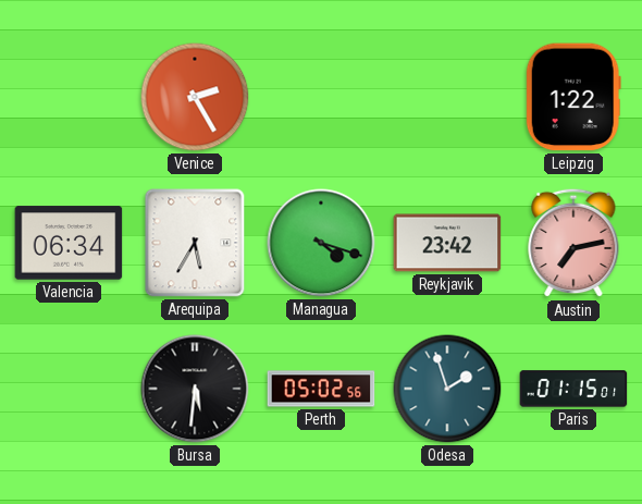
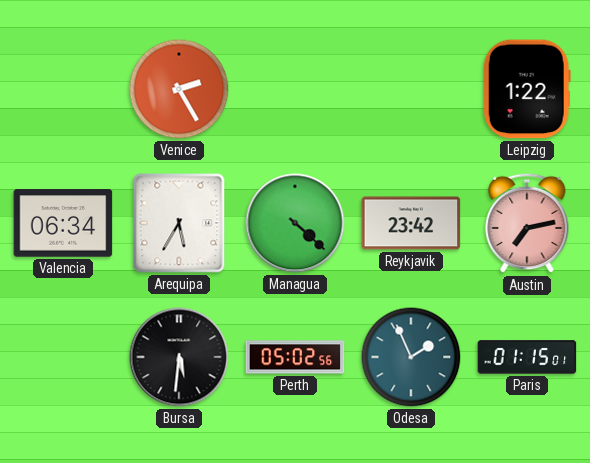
Managua: 4:18 -> 4:22
Odesa: 1:57 -> 1:56
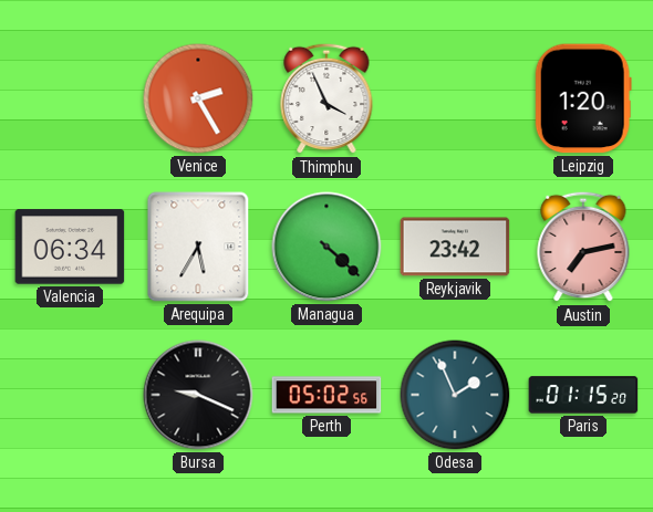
Thimphu: none -> 3:56
Leipzig: 1:22 -> 1:20
Bursa: 5:31 -> 9:19
Paris: 01:15:01 -> 01:15:20
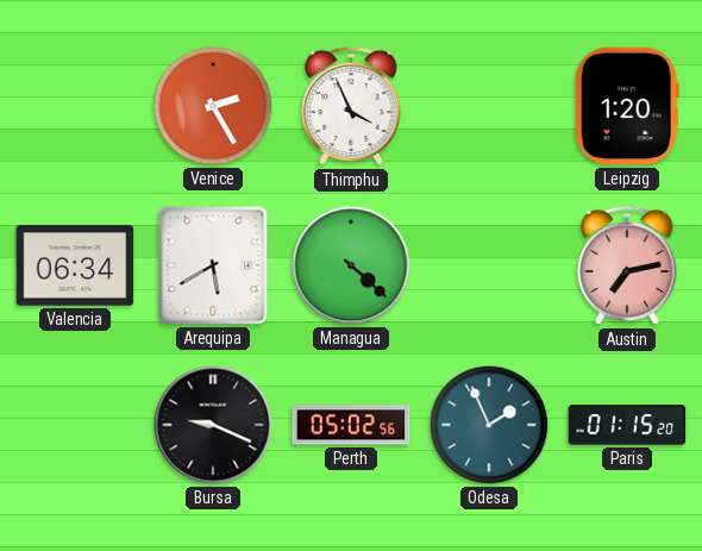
Arequipa: 5:35 -> 5:40
Reykjavik: 23:42 -> none
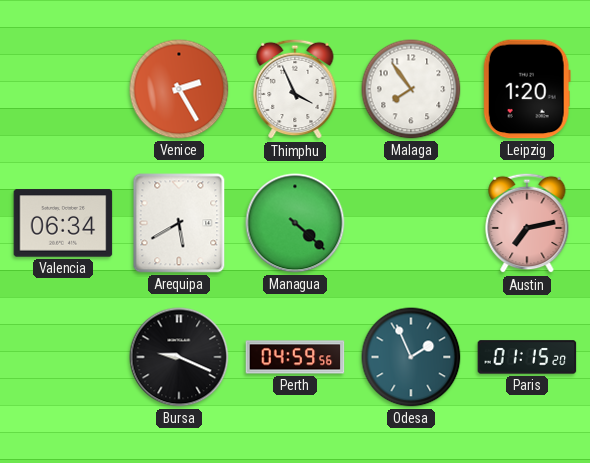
Malaga: none -> 7:54
Perth: 05:02 -> 04:59
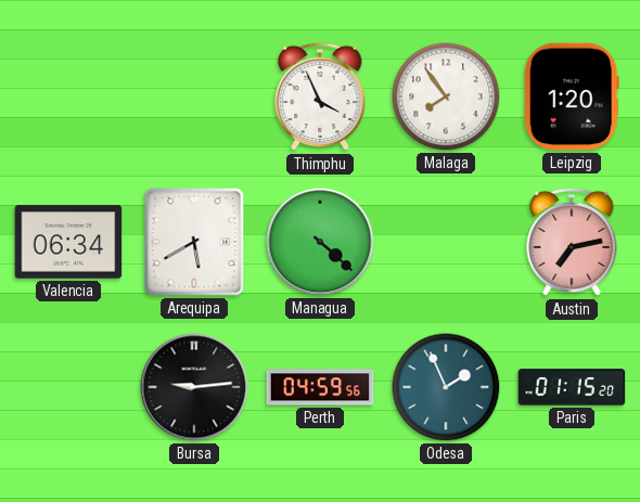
Venice: 2:25 -> none
Bursa: 9:19 -> 9:14
